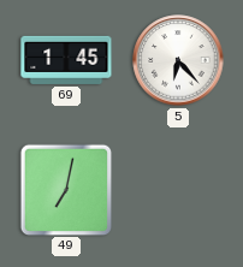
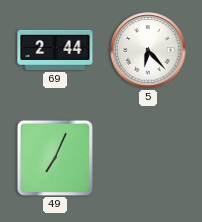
69: 1:45 -> 2:44
49: 7:02 -> 7:04
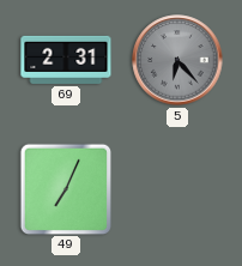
69: 2:44 -> 2:31
5 dial: white -> grey
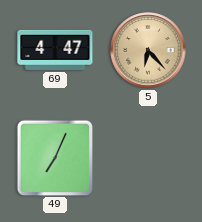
69: 2:31 -> 4:47
5 dial: grey -> champagne
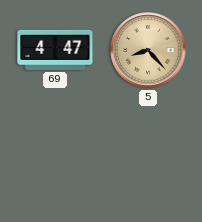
5: 6:23 -> 8:23
49: 7:04 -> none
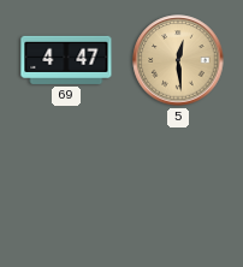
5: 8:23 -> 12:29
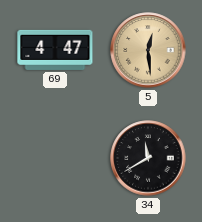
34: none -> 11:40
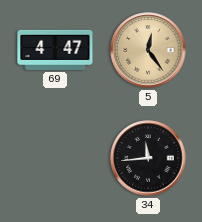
5: 12:29 -> 12:24
34: 11:40 -> 11:44
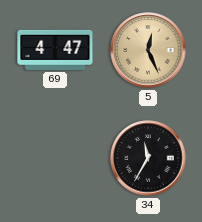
5: 12:24 -> 12:26
34: 11:44 -> 11:35
